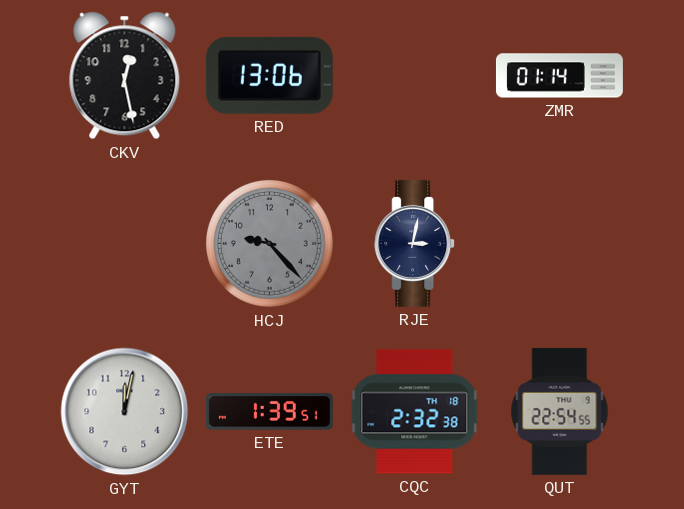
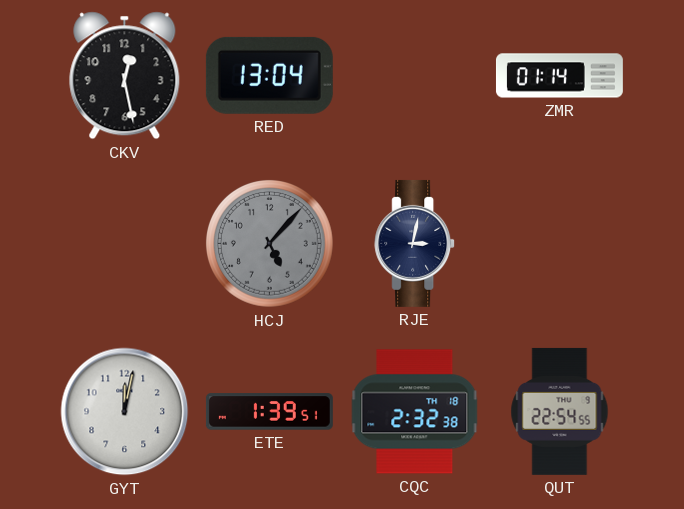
RED: 13:06 -> 13:04
HCJ: 9:23 -> 5:07
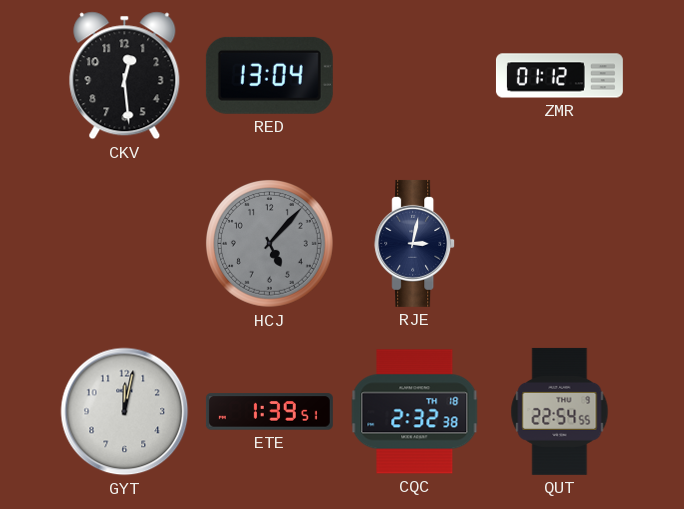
CKV: 12:28 -> 12:29
ZMR: 01:14 -> 01:12
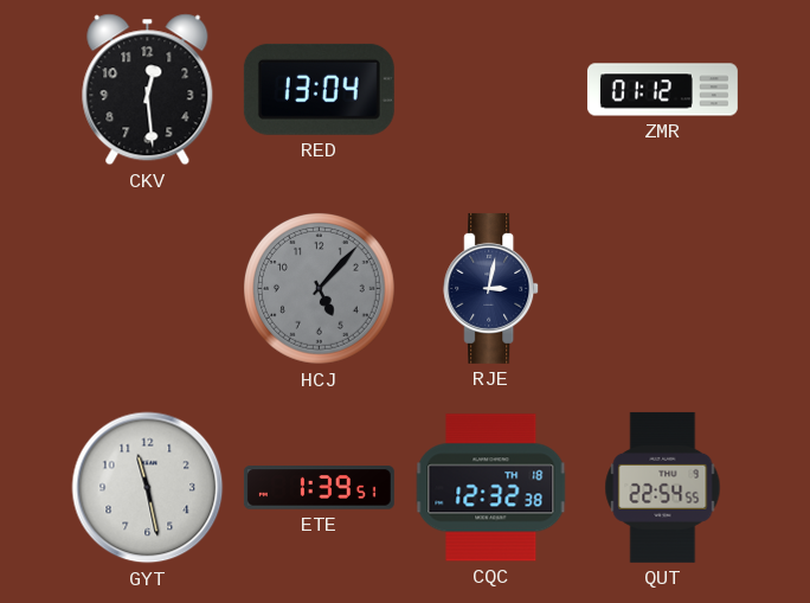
GYT: 12:02 -> 11:28
CQC: 2:32 -> 12:32
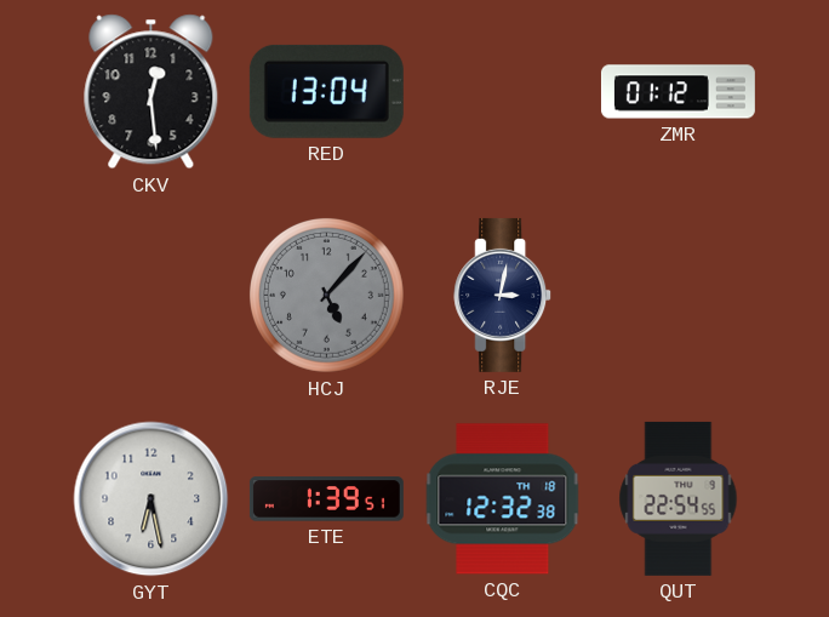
GYT: 11:28 -> 6:28
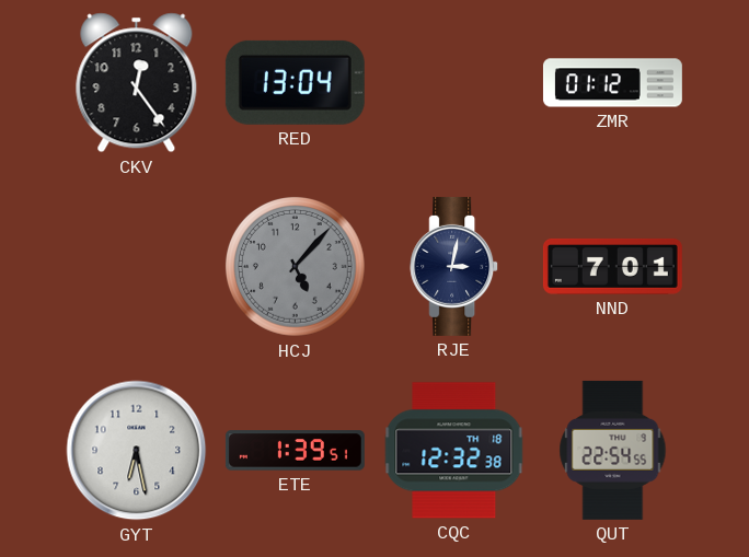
CKV: 12:29 -> 12:24
NND: none -> 7:01
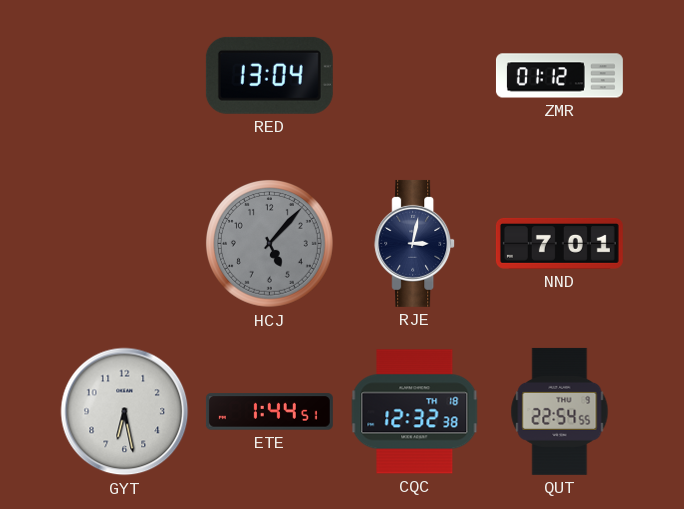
CKV: 12:24 -> none
ETE: 1:39 -> 1:44
